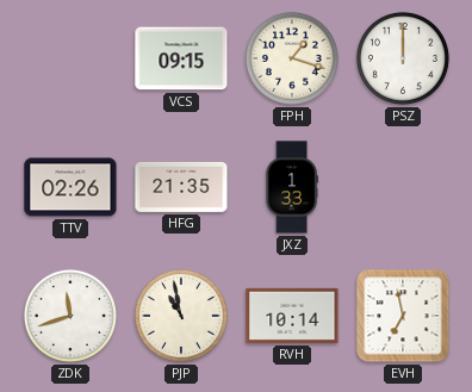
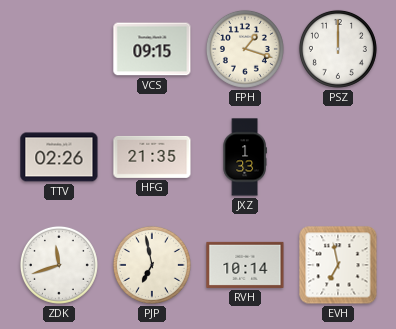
PJP: 10:58 -> 6:58
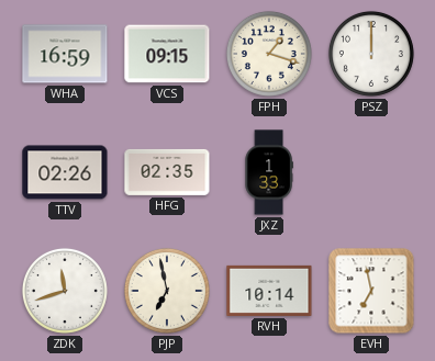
WHA: none -> 16:59
HFG: 21:35 -> 02:35
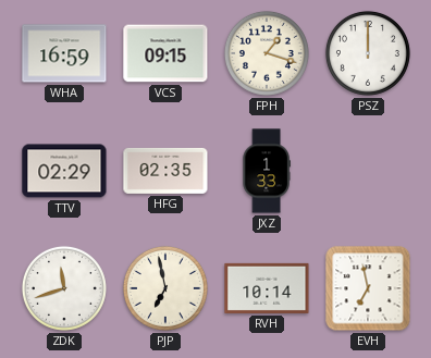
TTV: 02:26 -> 02:29
